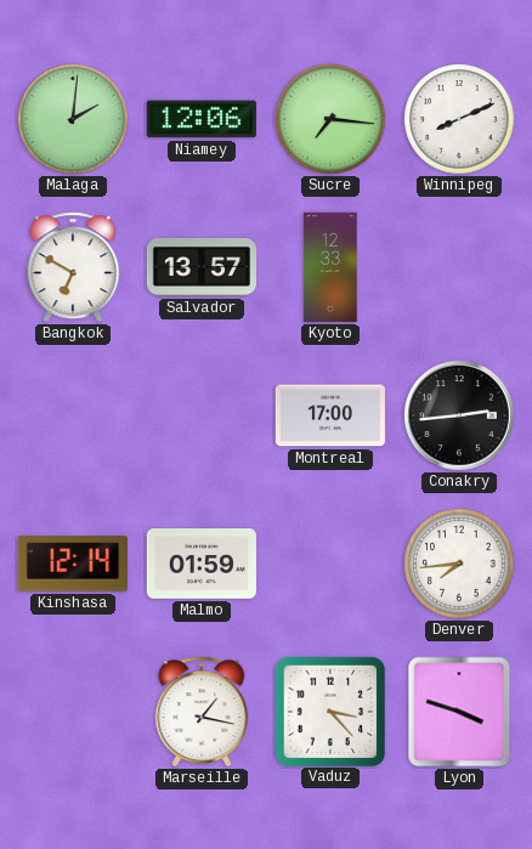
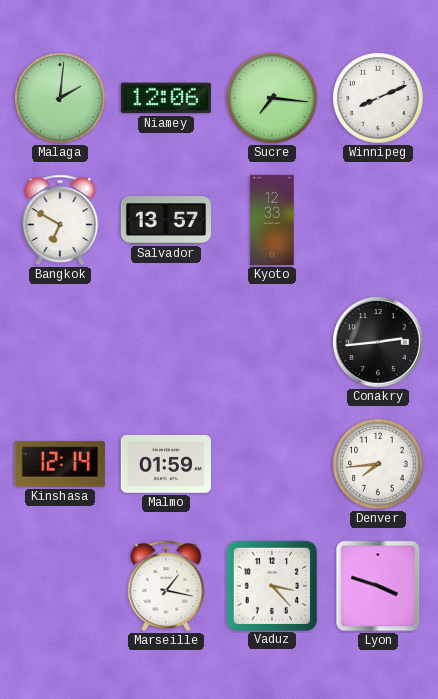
Montreal: 17:00 -> none
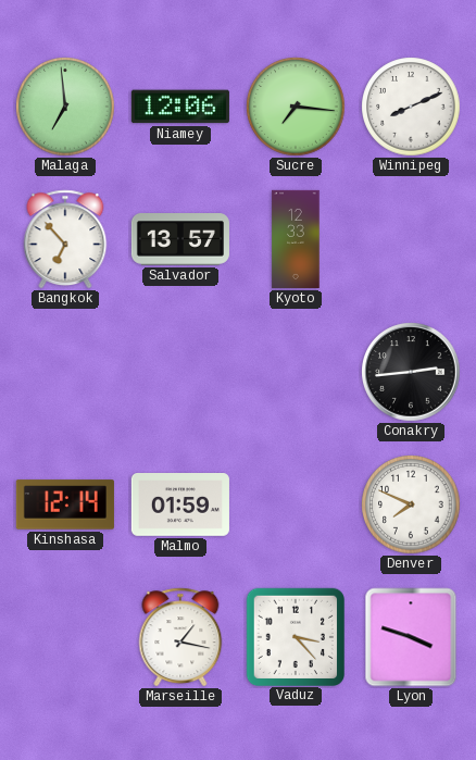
Malaga: 2:01 -> 6:59
Bangkok: 6:50 -> 6:53
Denver: 7:44 -> 7:49
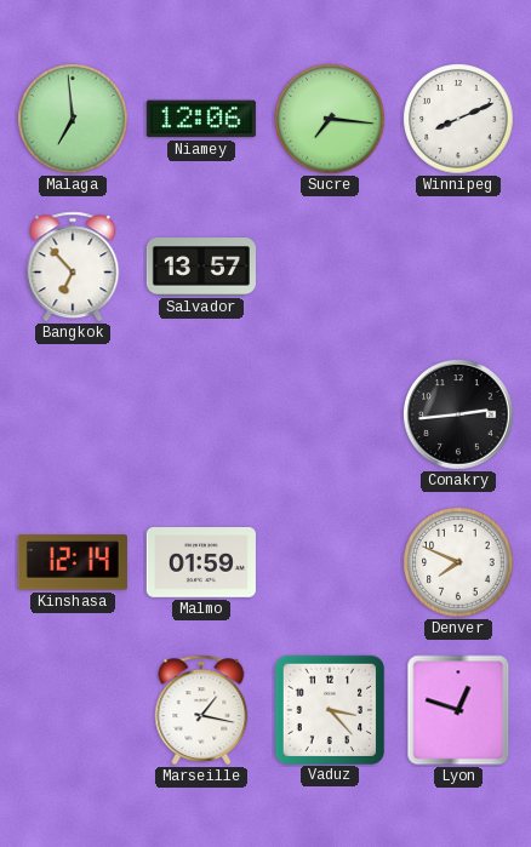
Kyoto: 12:33 -> none
Lyon: 3:48 -> 12:48
